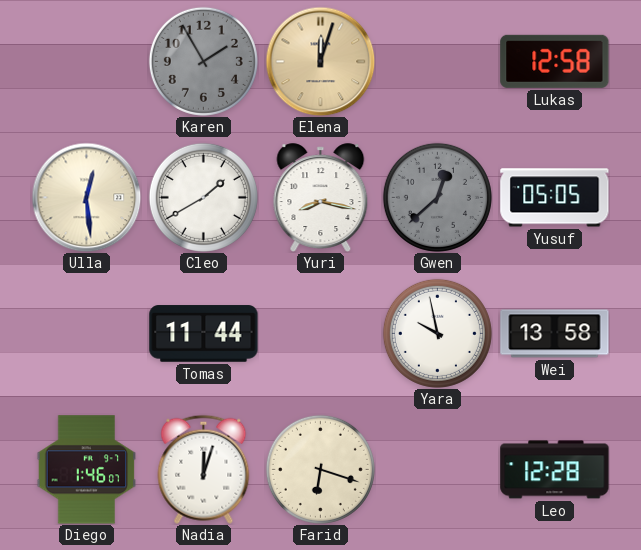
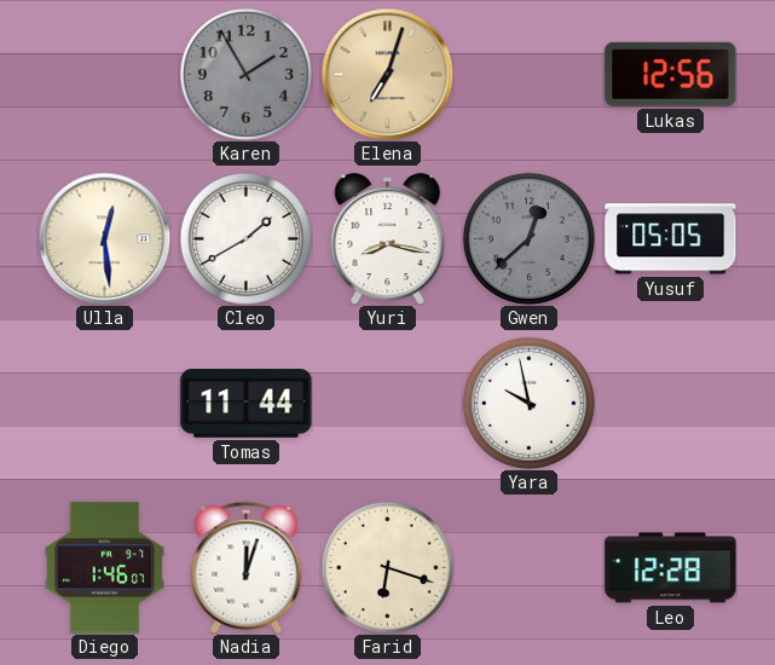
Elena: 12:03 -> 7:03
Lukas: 12:58 -> 12:56
Wei: 13:58 -> none
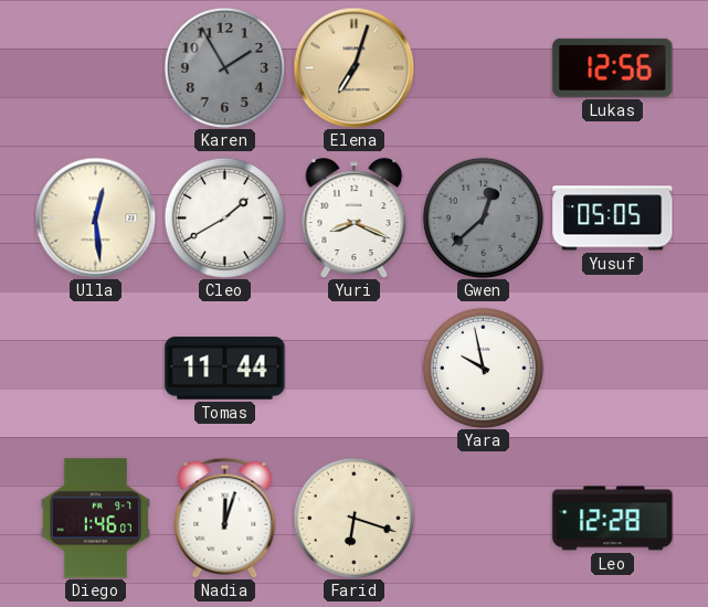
Yuri: 8:17 -> 8:19
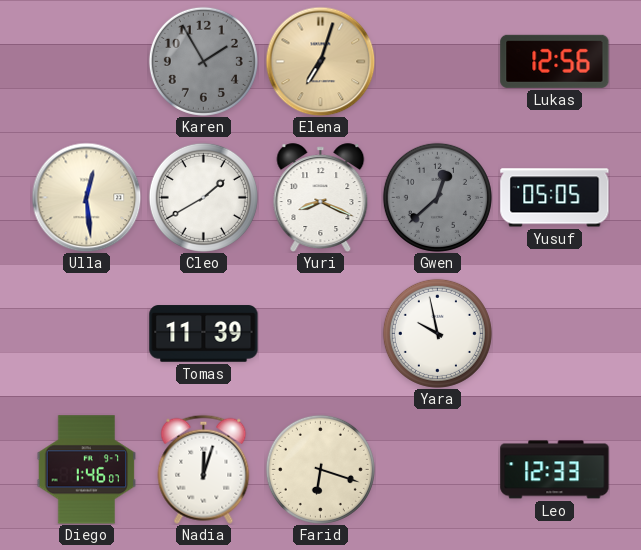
Tomas: 11:44 -> 11:39
Leo: 12:28 -> 12:33
